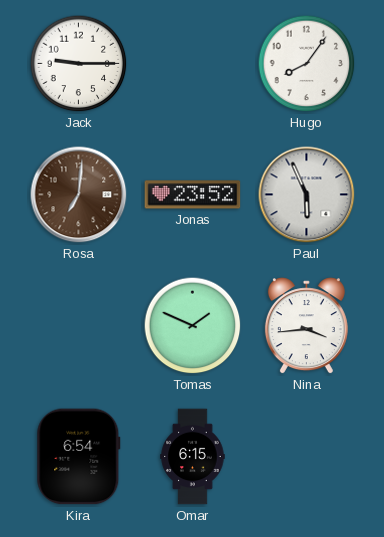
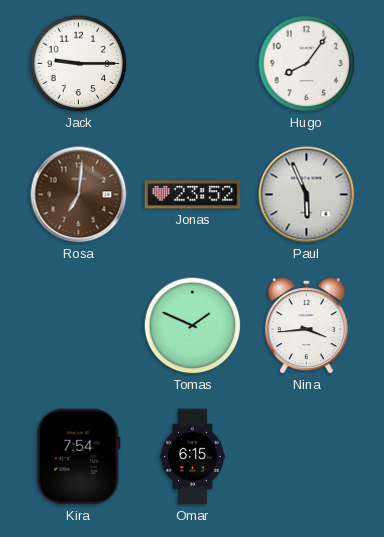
Kira: 6:54 -> 7:54
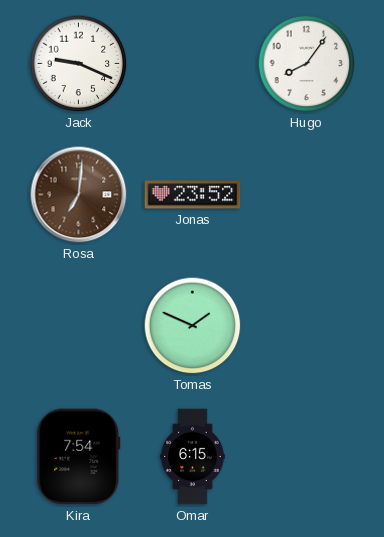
Jack: 9:15 -> 9:19
Paul: 5:56 -> none
Nina: 3:44 -> none
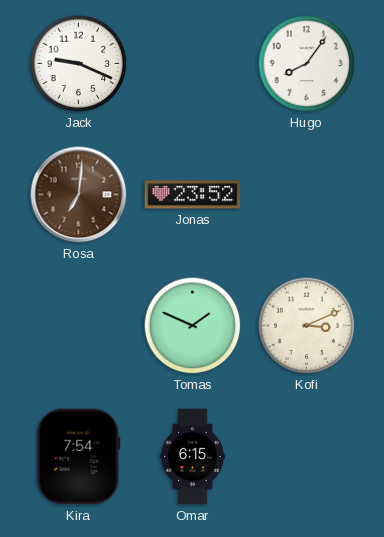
Kofi: none -> 3:11
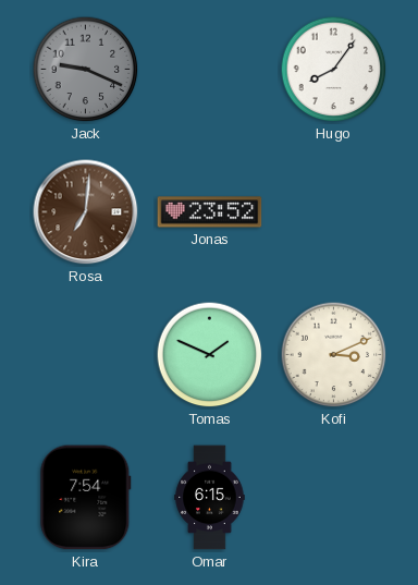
Jack dial: white -> grey
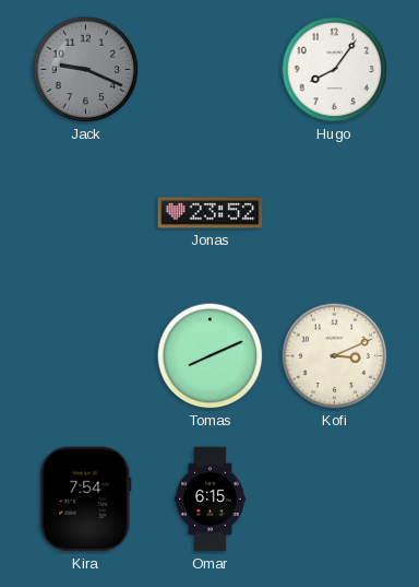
Rosa: 7:01 -> none
Tomas: 1:49 -> 8:11
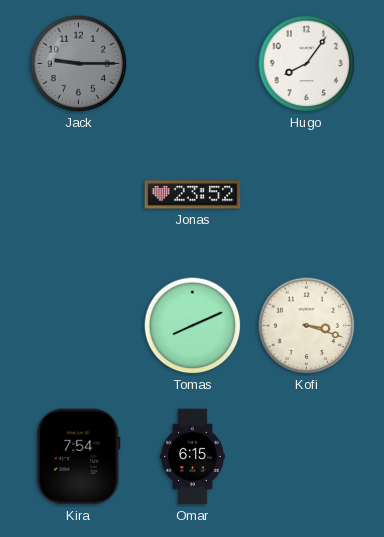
Jack: 9:19 -> 9:15
Kofi: 3:11 -> 3:18
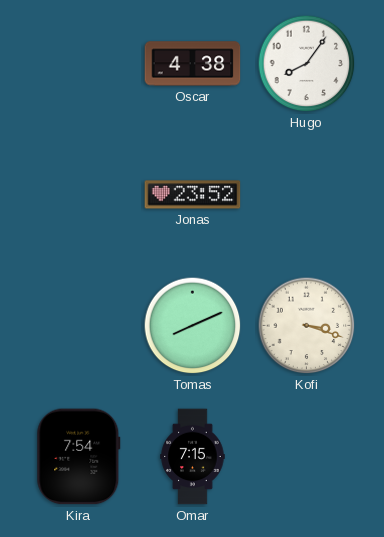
Jack: 9:15 -> none
Oscar: none -> 4:38
Omar: 6:15 -> 7:15
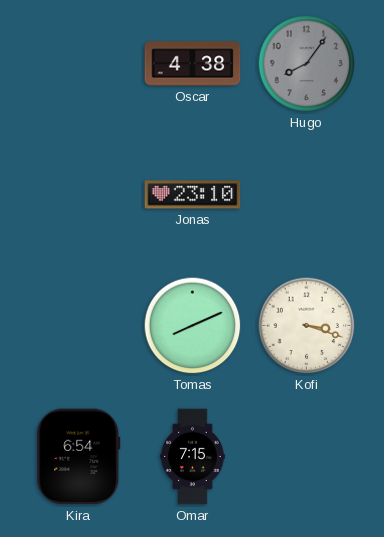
Hugo dial: white -> grey
Jonas: 23:52 -> 23:10
Kira: 7:54 -> 6:54
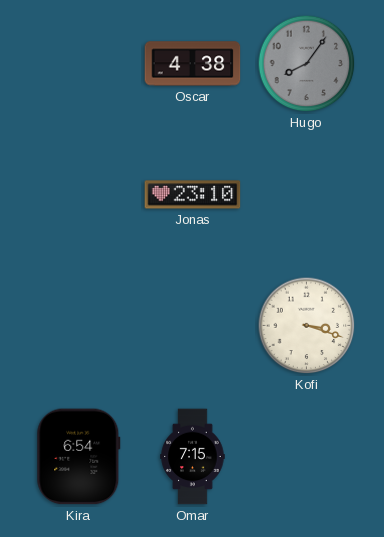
Tomas: 8:11 -> none
